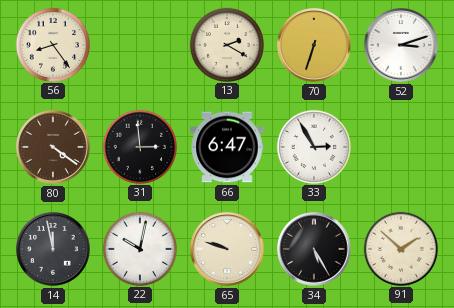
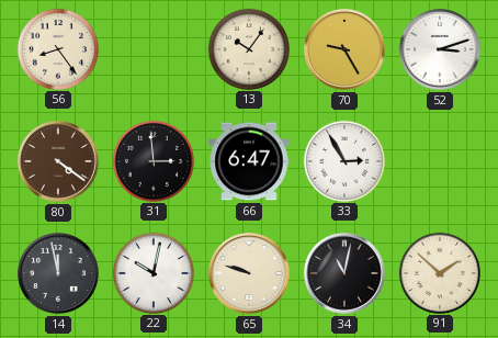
13: 2:20 -> 10:06
70: 6:33 -> 9:25
34: 5:25 -> 11:02
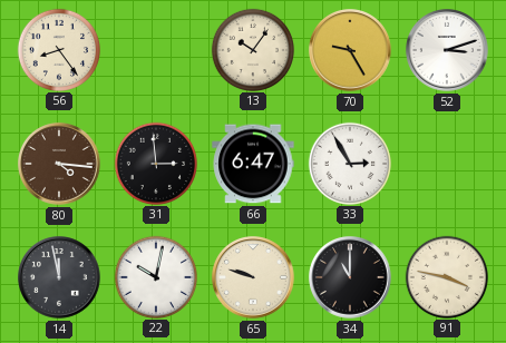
80: 4:21 -> 4:16
34: 11:02 -> 11:00
91: 1:52 -> 3:47
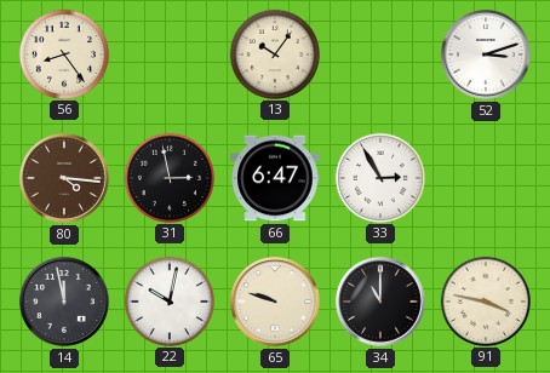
70: 9:25 -> none
31: 2:59 -> 2:58
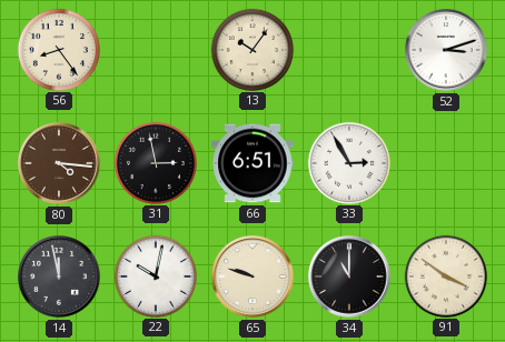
66: 6:47 -> 6:51
91: 3:47 -> 3:51
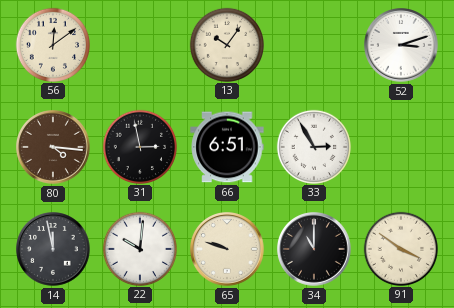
56: 8:24 -> 12:09
22: 10:02 -> 10:01
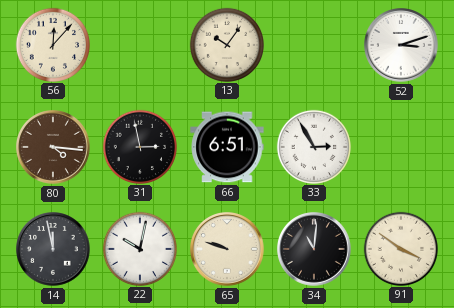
56: 12:09 -> 12:07
22: 10:01 -> 10:02
34: 11:00 -> 11:01
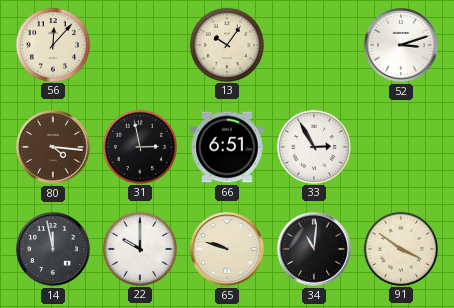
22: 10:02 -> 10:00
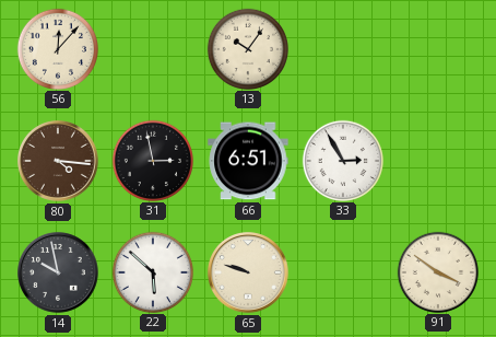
52: 3:12 -> none
14: 11:58 -> 9:58
22: 10:00 -> 5:52
34: 11:01 -> none
